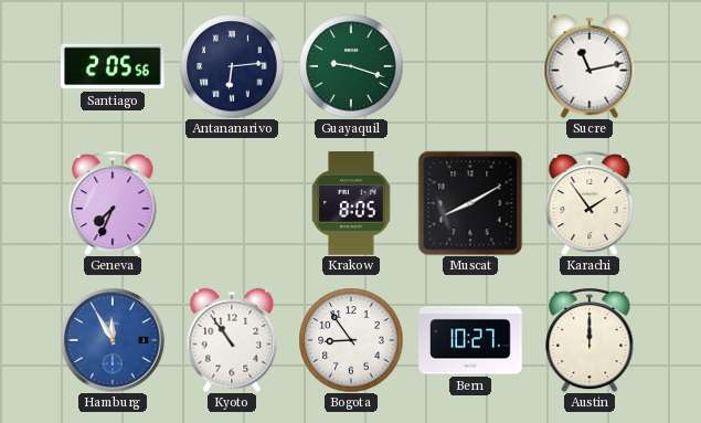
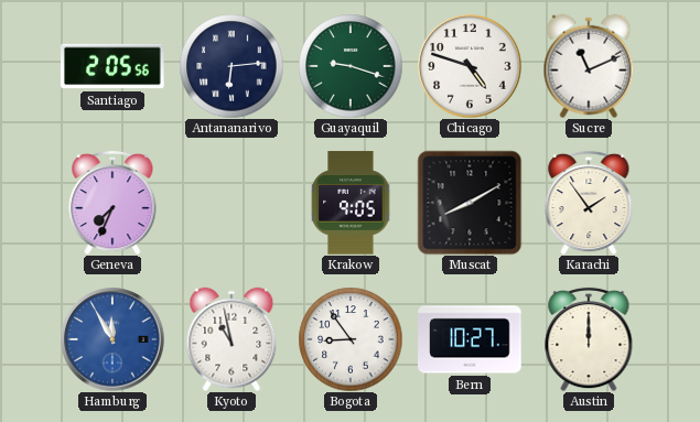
Chicago: none -> 4:48
Sucre: 11:13 -> 11:11
Krakow: 8:05 -> 9:05
Kyoto: 10:54 -> 10:58
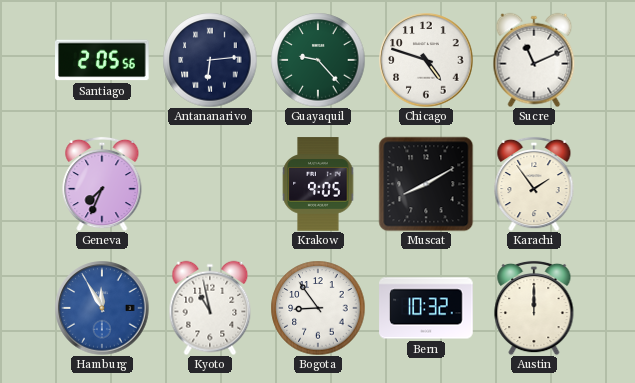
Guayaquil: 9:18 -> 9:23
Bern: 10:27 -> 10:32
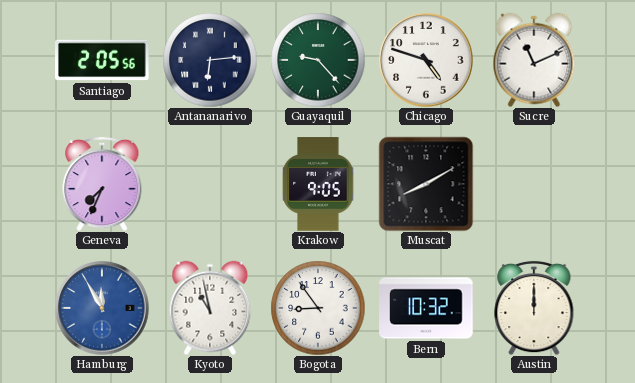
Karachi: 1:54 -> none
